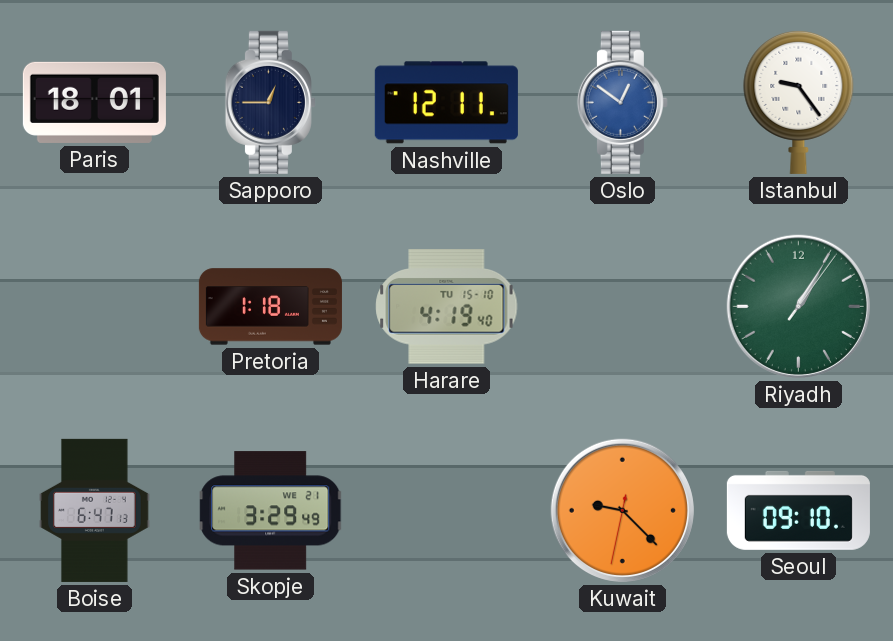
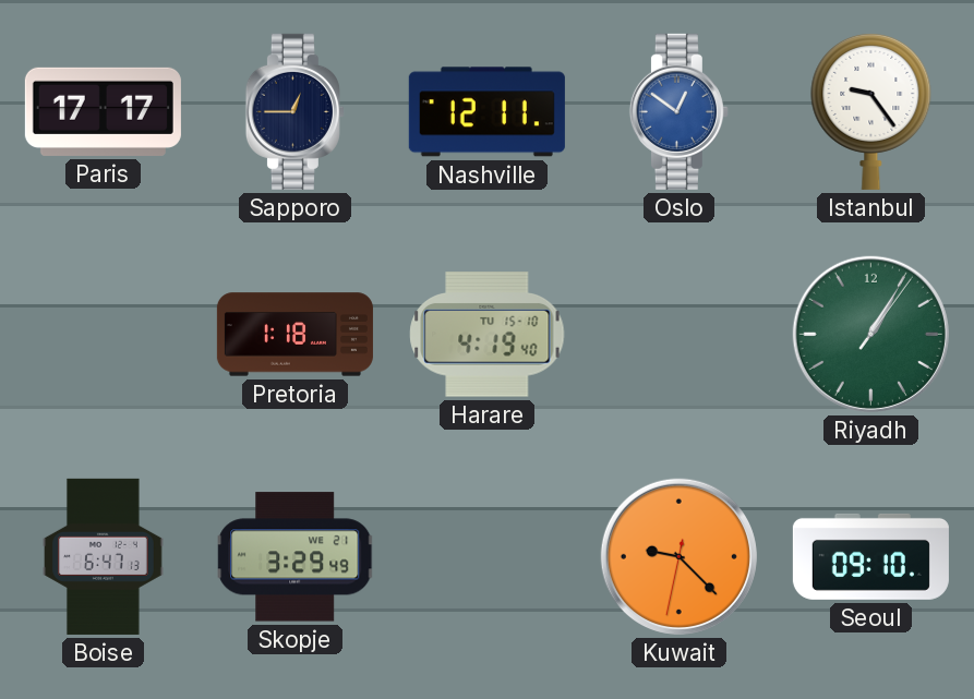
Paris: 18:01 -> 17:17
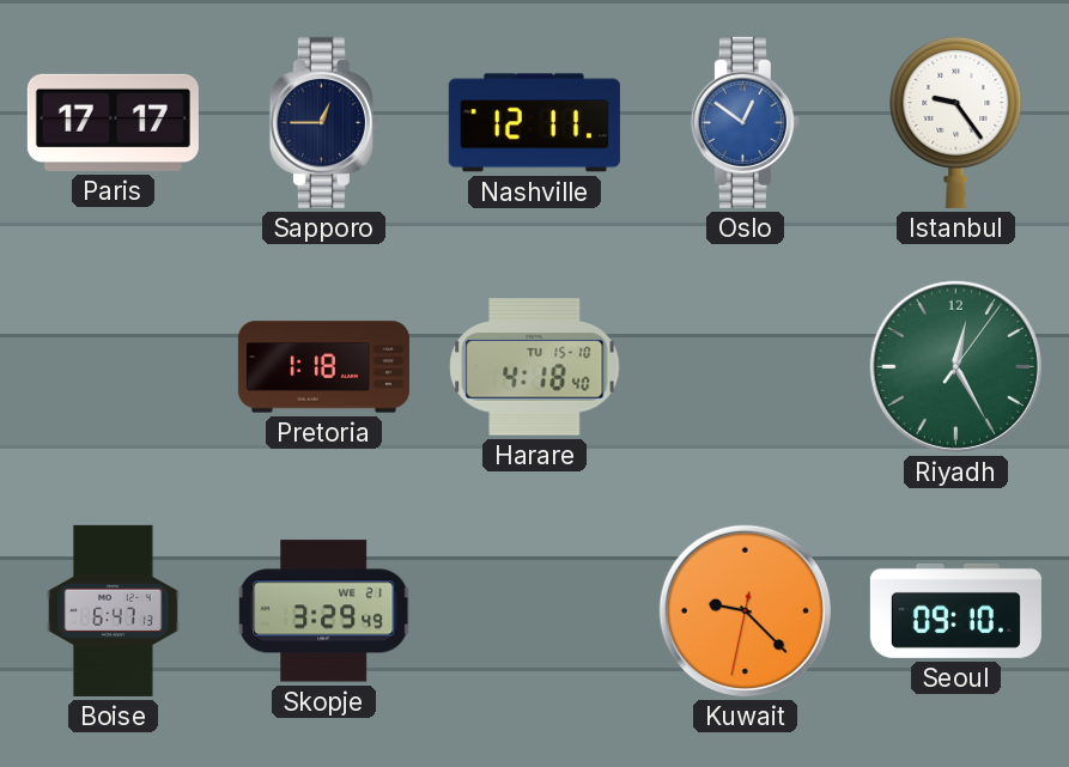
Harare: 4:19 -> 4:18
Riyadh: 1:05 -> 12:25
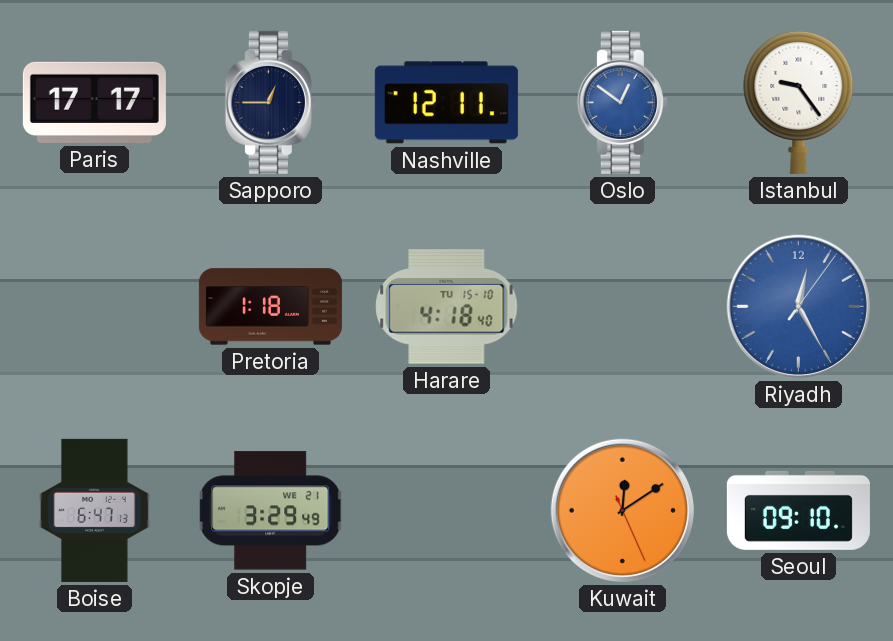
Riyadh dial: green -> blue
Kuwait: 9:22 -> 12:09
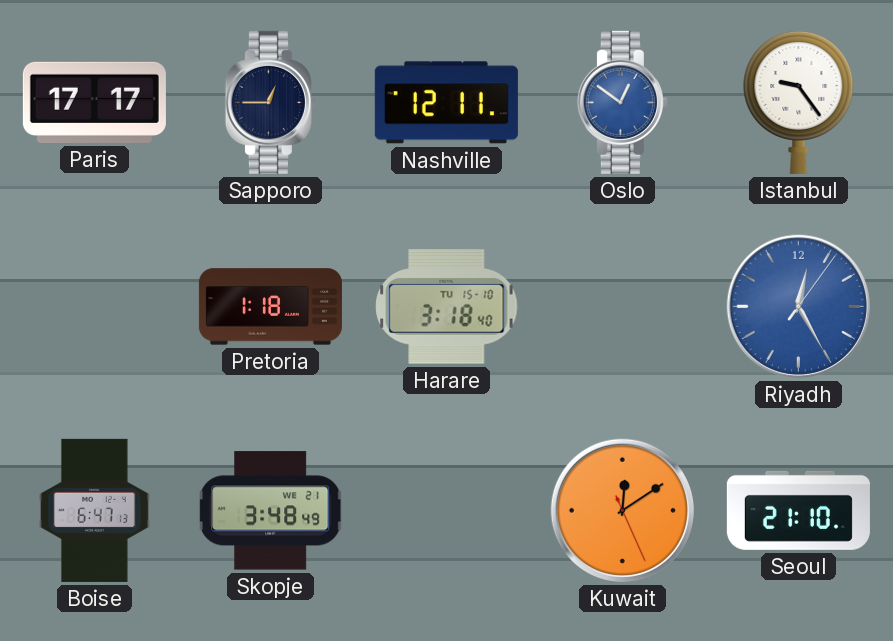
Harare: 4:18 -> 3:18
Skopje: 3:29 -> 3:48
Seoul: 09:10 -> 21:10
